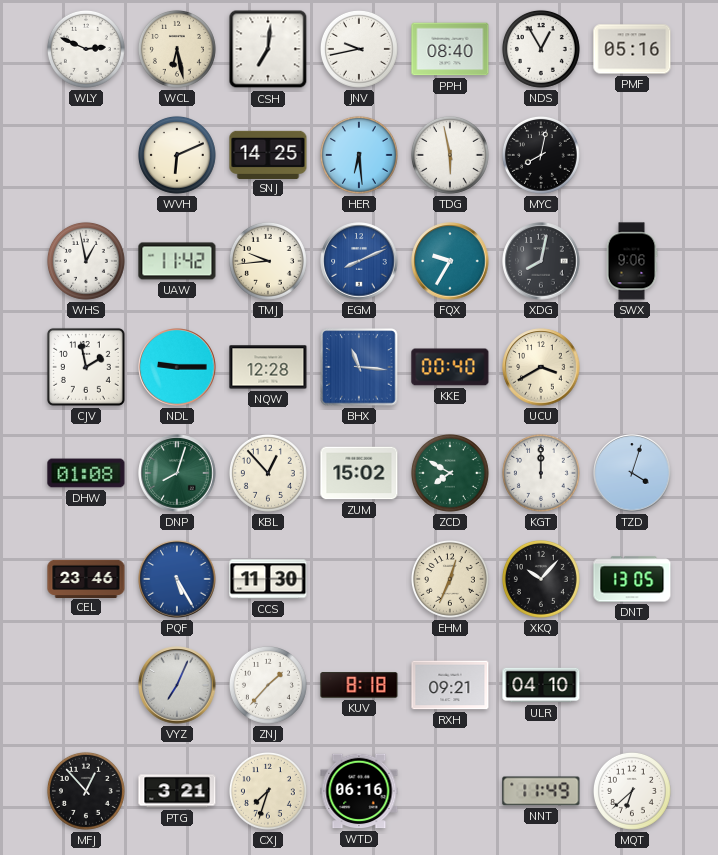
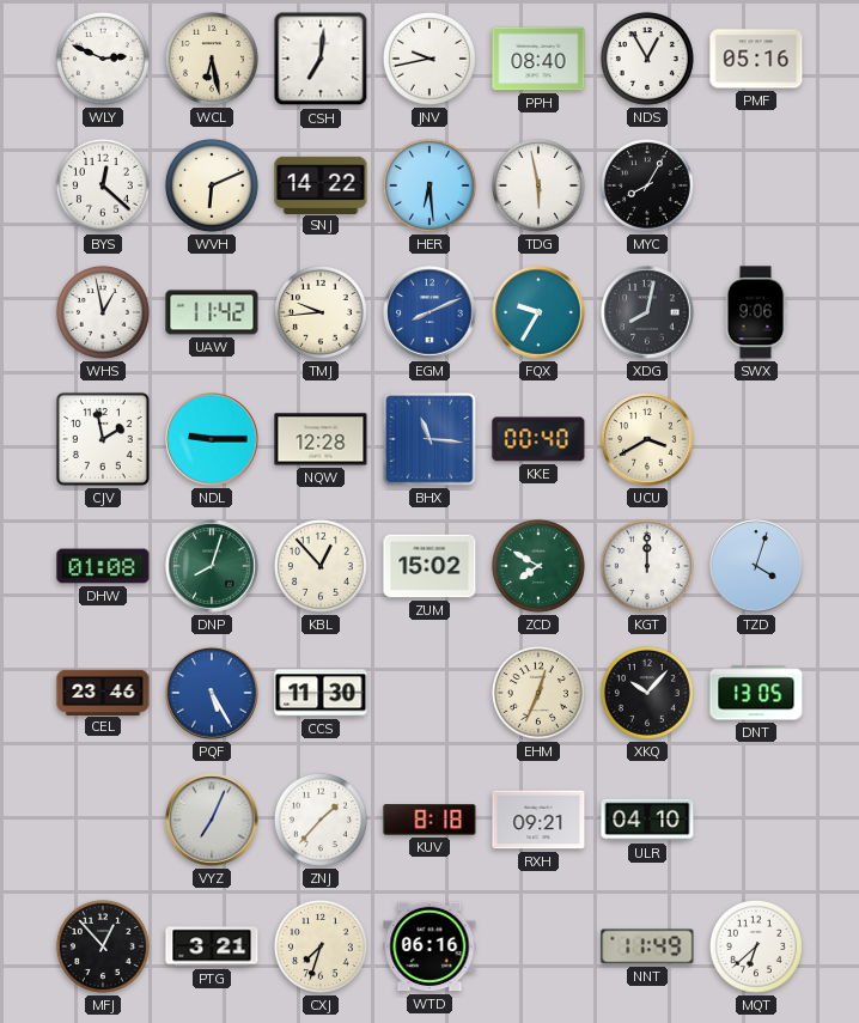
BYS: none -> 12:22
SNJ: 14:25 -> 14:22
MYC: 8:02 -> 8:05
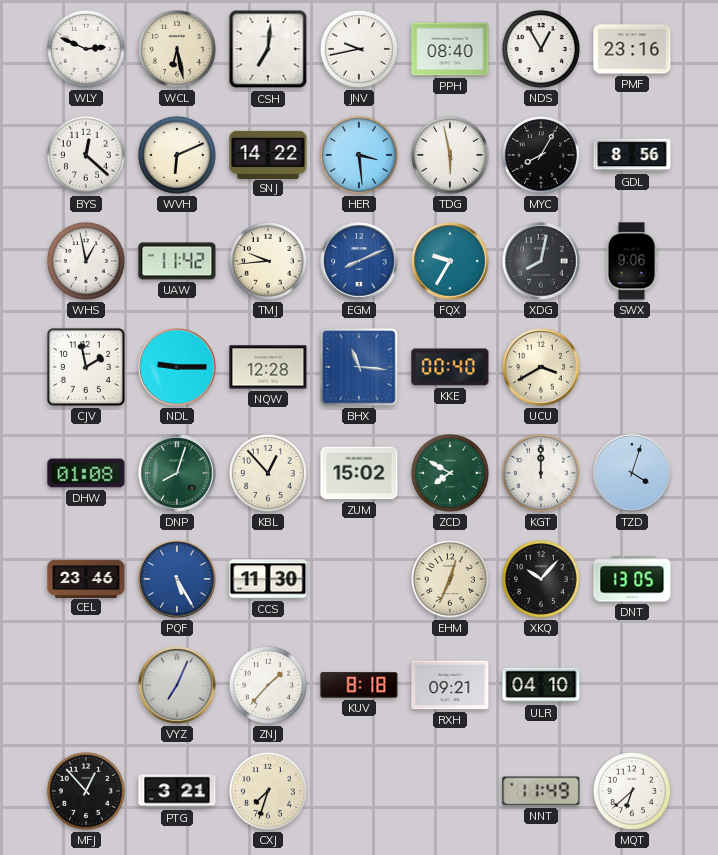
PMF: 05:16 -> 23:16
HER: 6:29 -> 3:29
GDL: none -> 8:56
WTD: 06:16 -> none
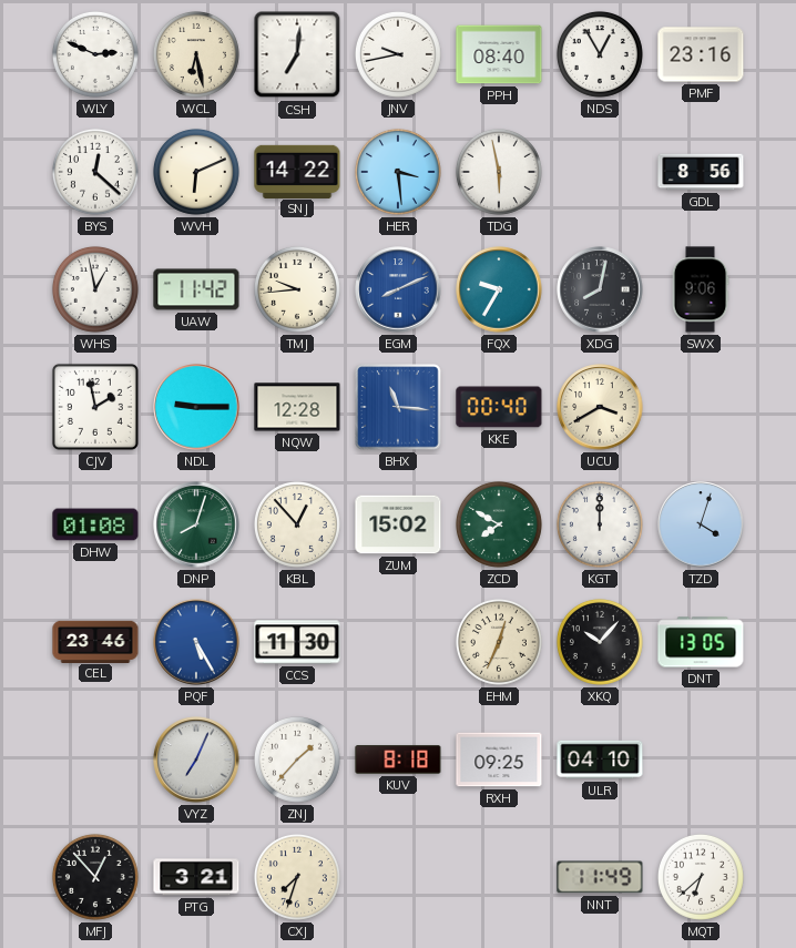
MYC: 8:05 -> none
RXH: 09:21 -> 09:25
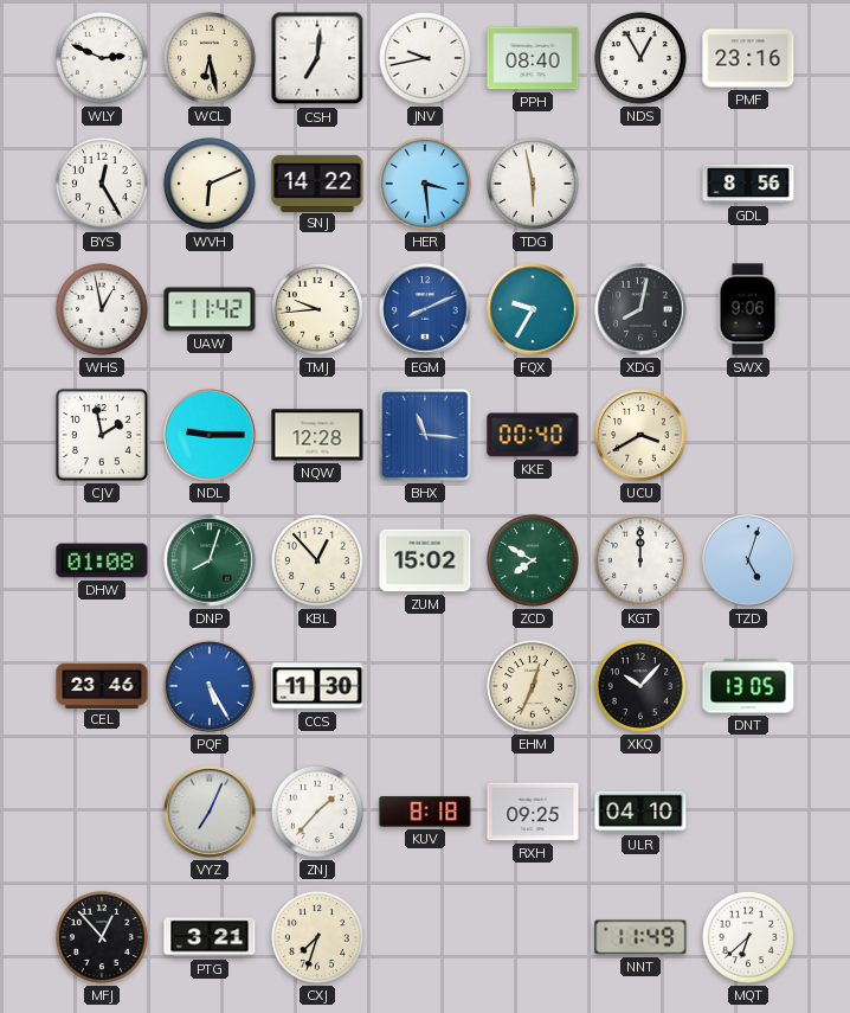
BYS: 12:22 -> 12:25
TZD: 4:03 -> 5:03
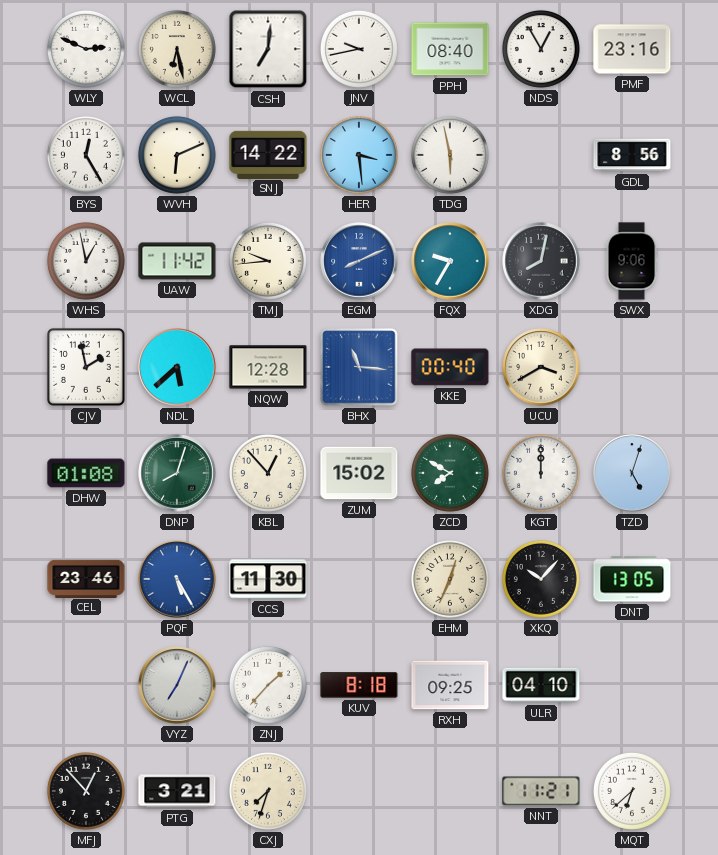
NDL: 9:15 -> 5:38
NNT: 11:49 -> 11:21
